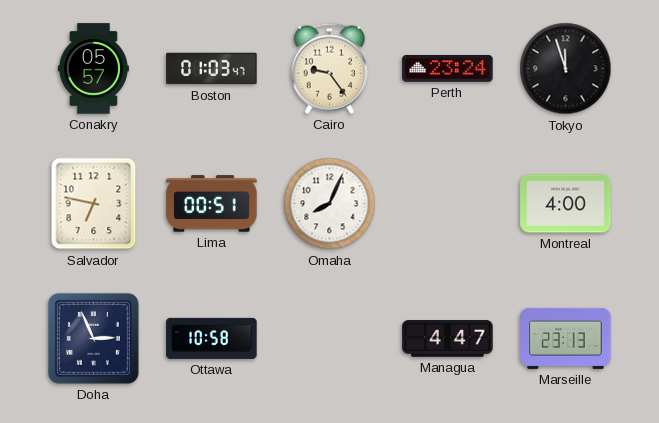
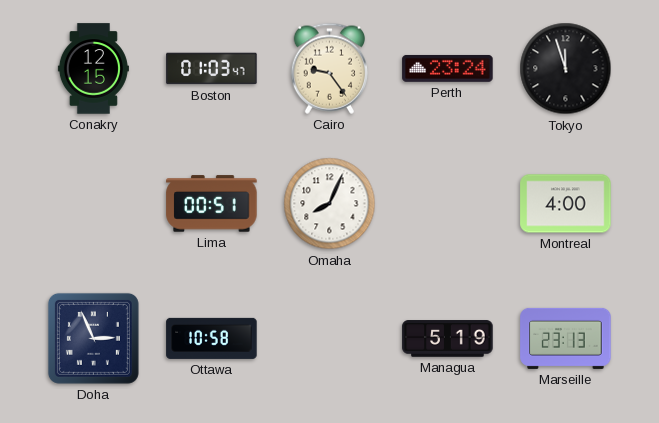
Conakry: 05:57 -> 12:15
Salvador: 6:47 -> none
Managua: 4:47 -> 5:19
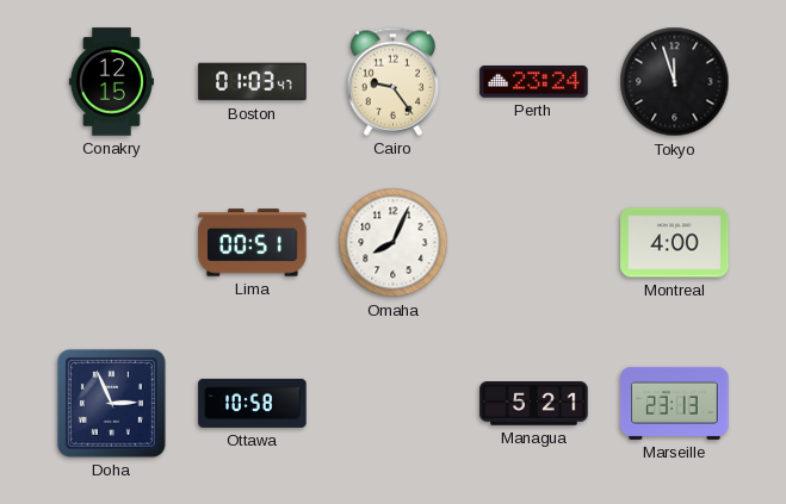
Managua: 5:19 -> 5:21
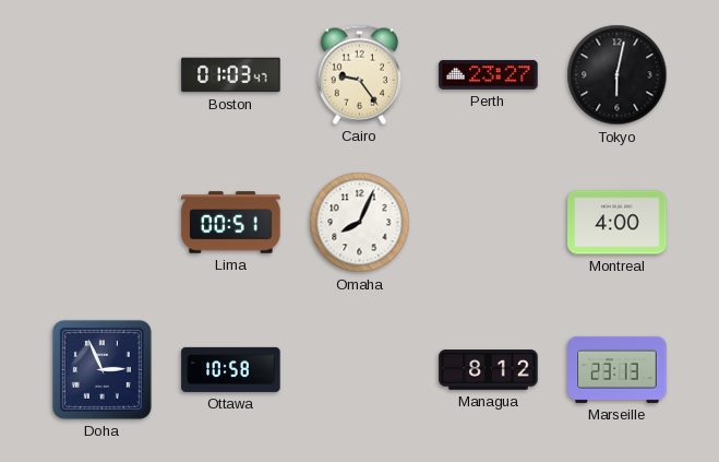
Conakry: 12:15 -> none
Perth: 23:24 -> 23:27
Tokyo: 11:57 -> 6:02
Managua: 5:21 -> 8:12
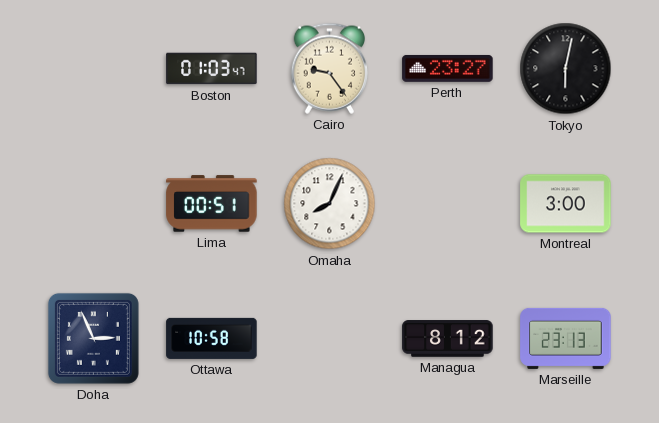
Montreal: 4:00 -> 3:00
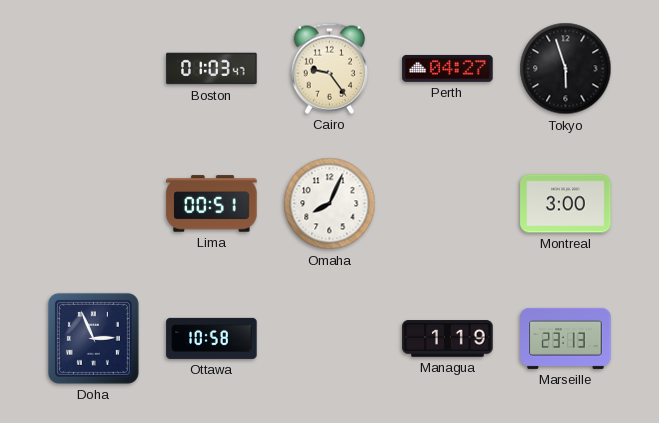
Perth: 23:27 -> 04:27
Tokyo: 6:02 -> 5:57
Managua: 8:12 -> 1:19
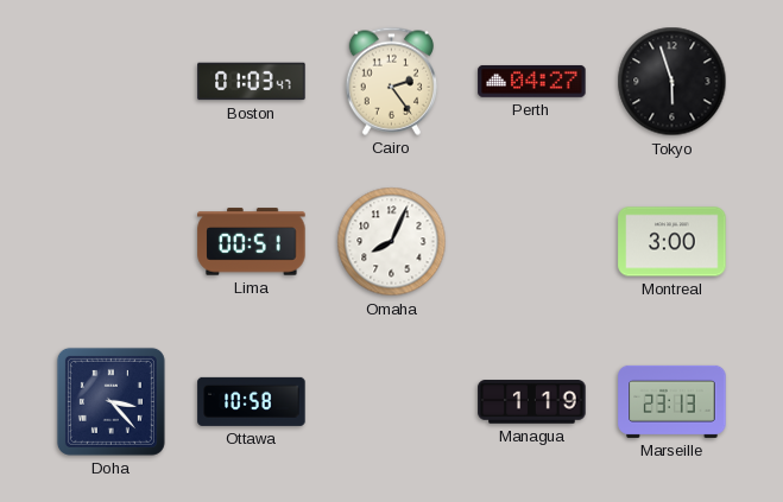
Cairo: 9:24 -> 2:24
Doha: 2:56 -> 3:23
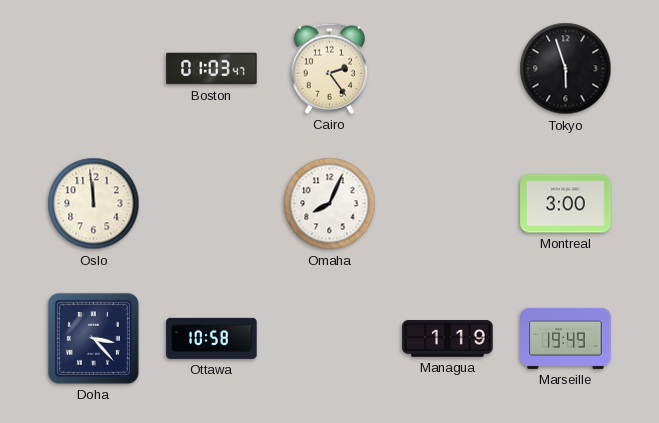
Perth: 04:27 -> none
Oslo: none -> 11:59
Lima: 00:51 -> none
Marseille: 23:13 -> 19:49
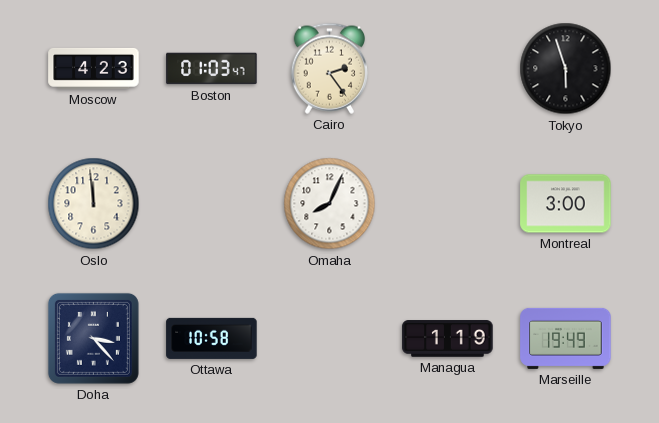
Moscow: none -> 4:23
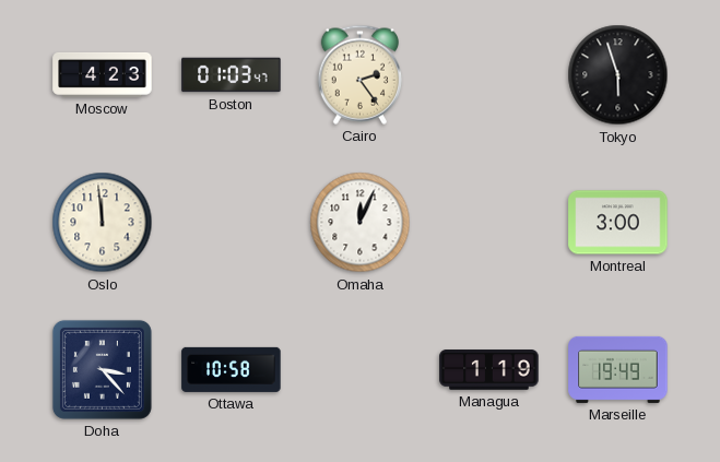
Omaha: 8:04 -> 12:04
